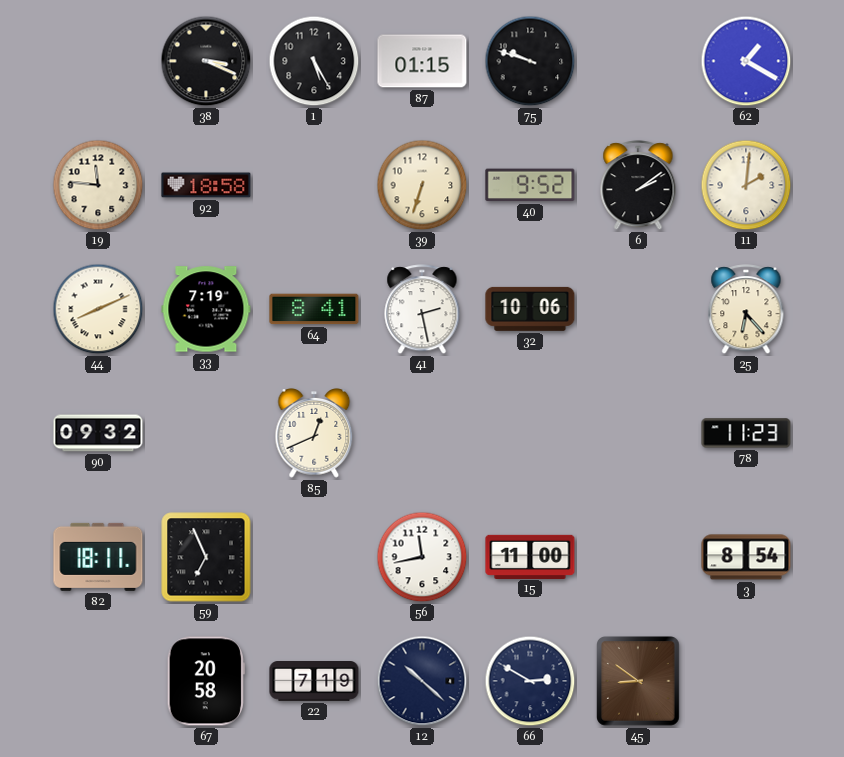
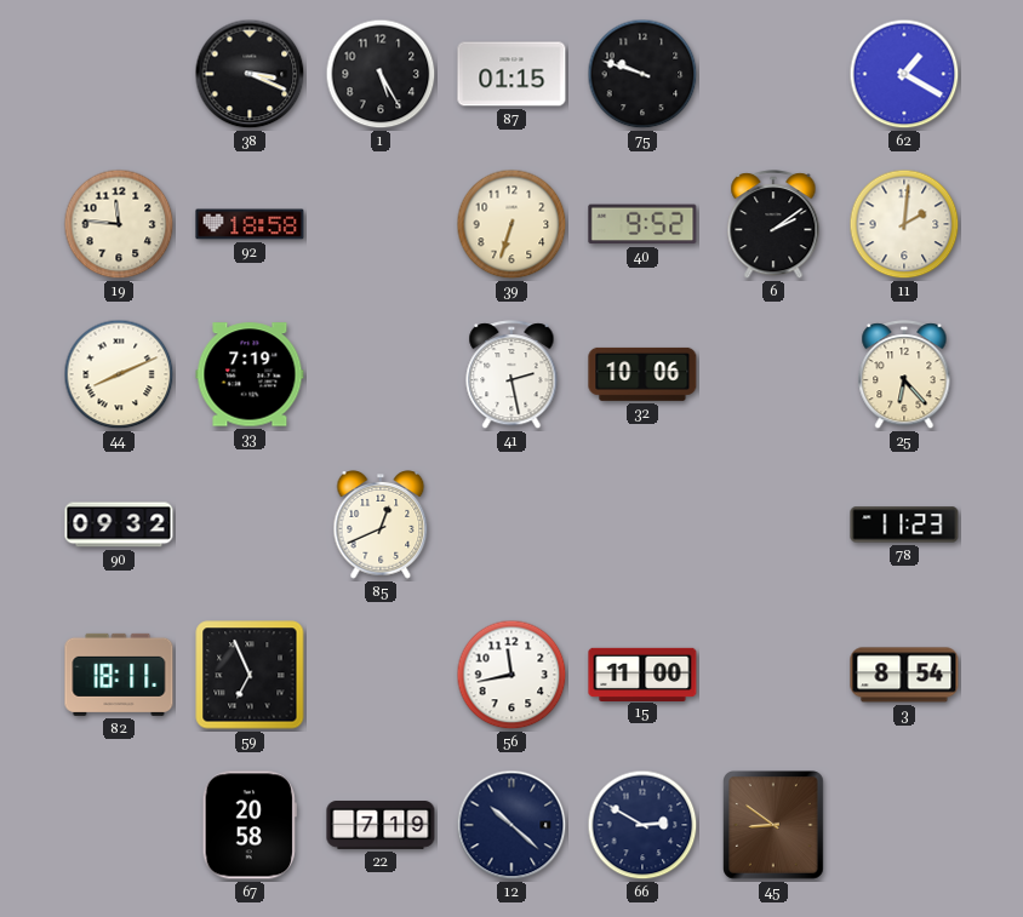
64: 8:41 -> none
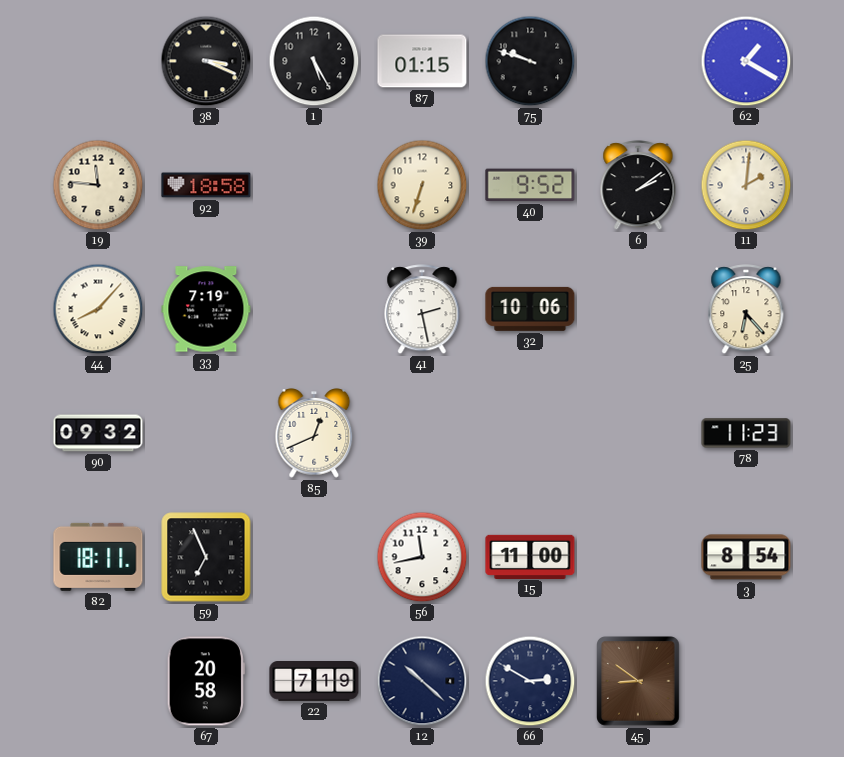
44: 8:11 -> 8:07
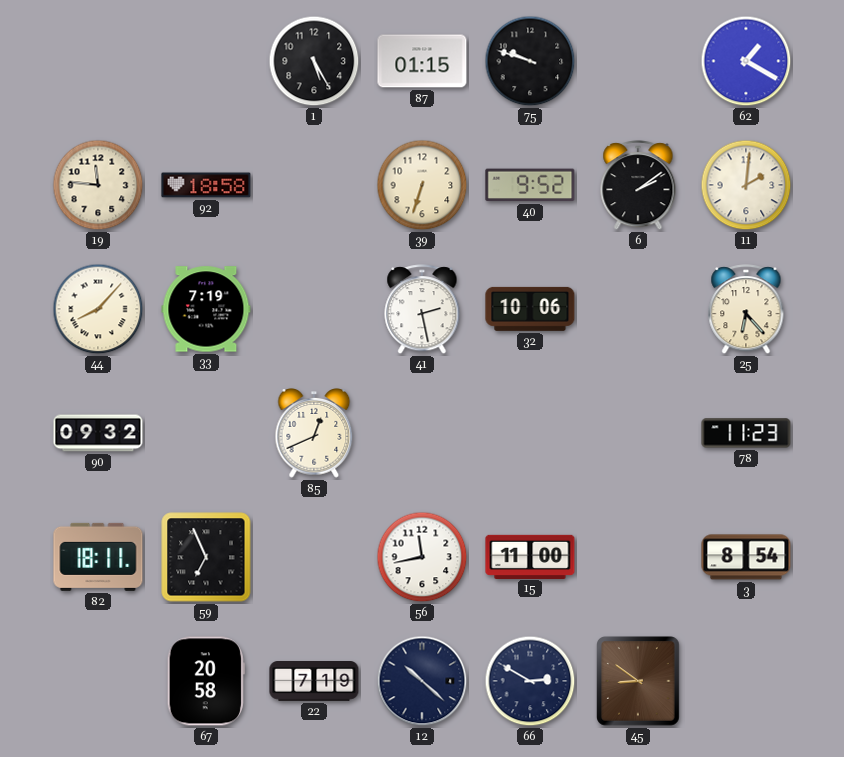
38: 3:19 -> none
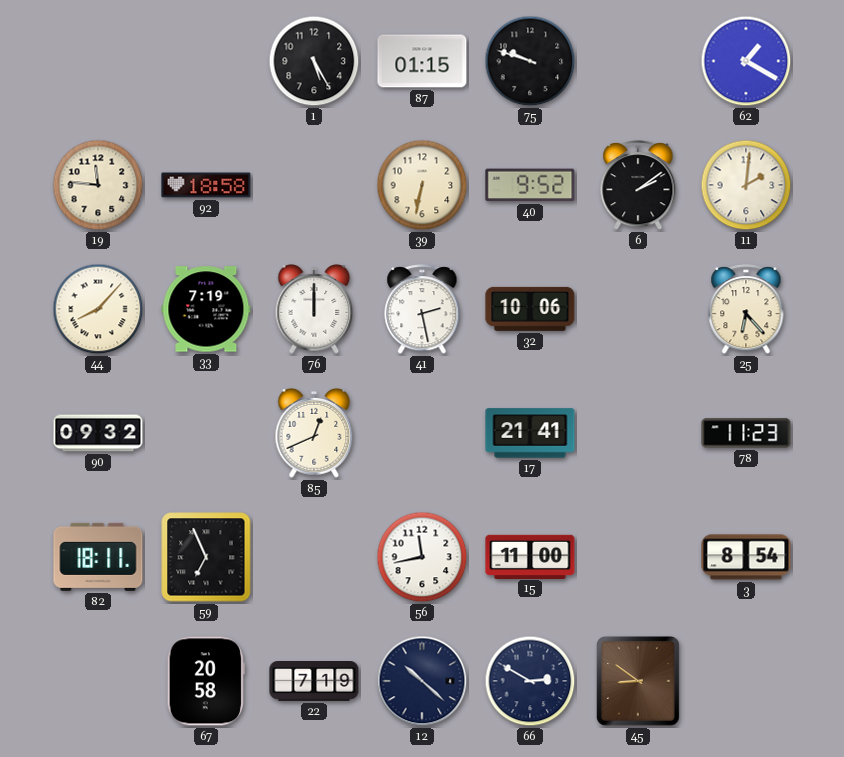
39: 6:33 -> 6:32
76: none -> 12:00
17: none -> 21:41
